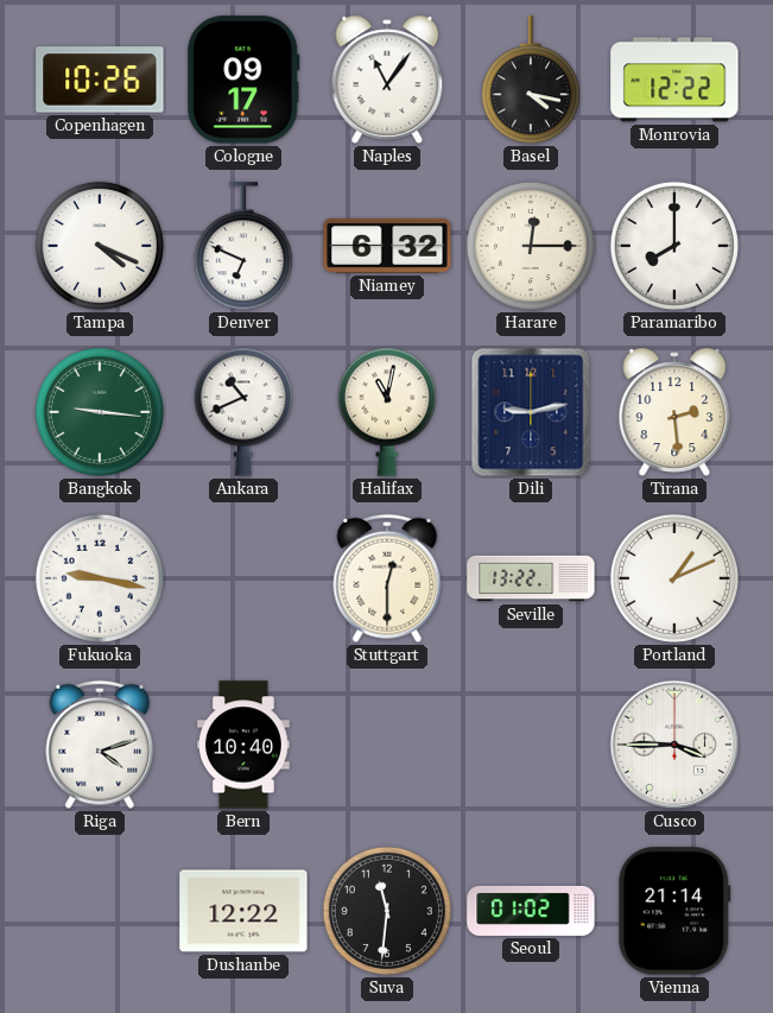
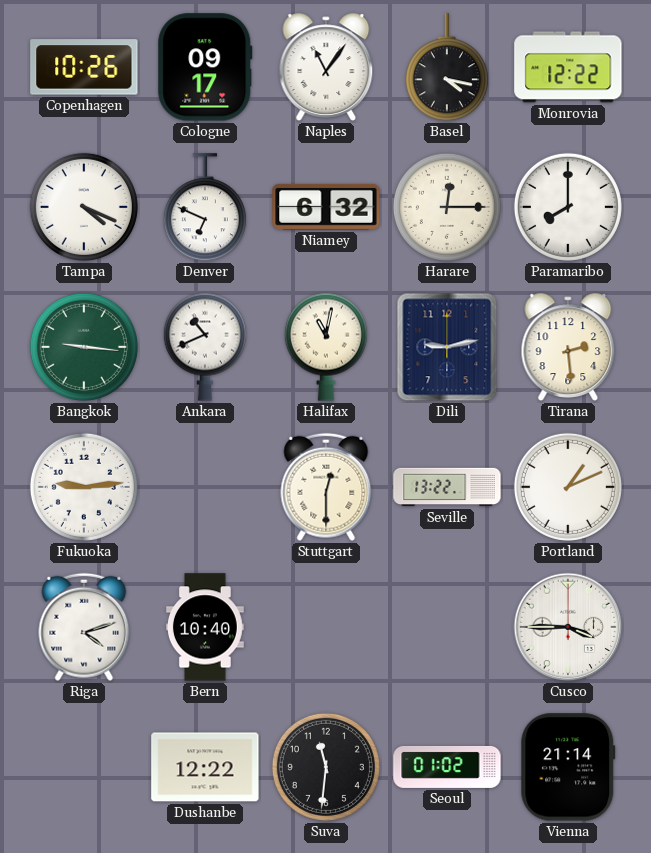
Fukuoka: 9:17 -> 9:14
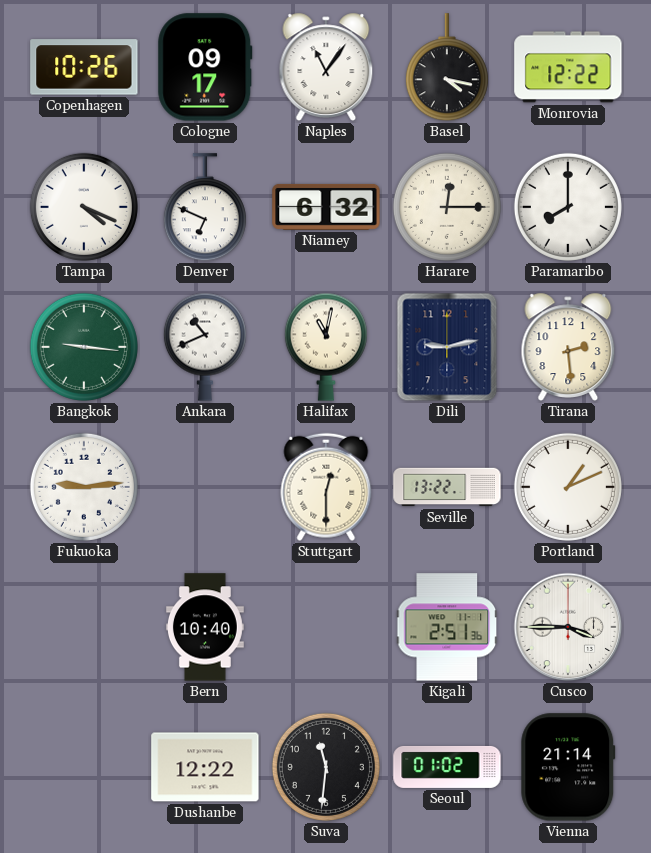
Riga: 4:12 -> none
Kigali: none -> 2:51
